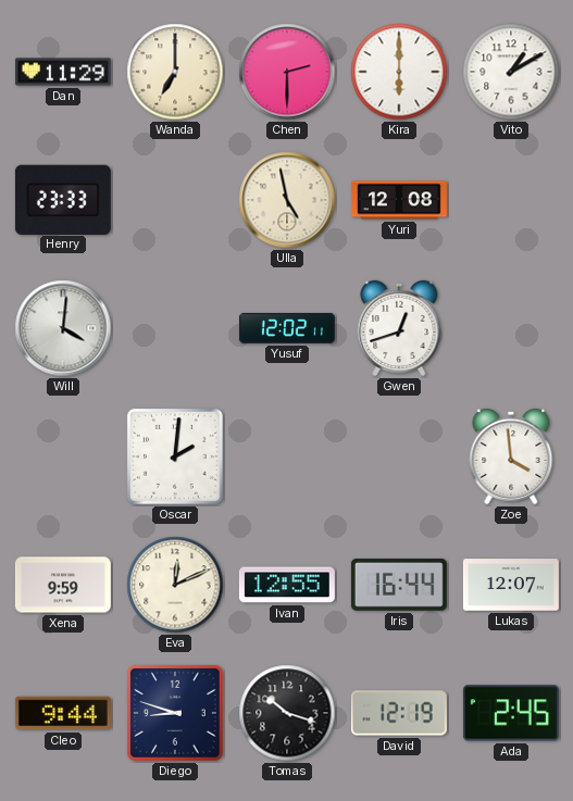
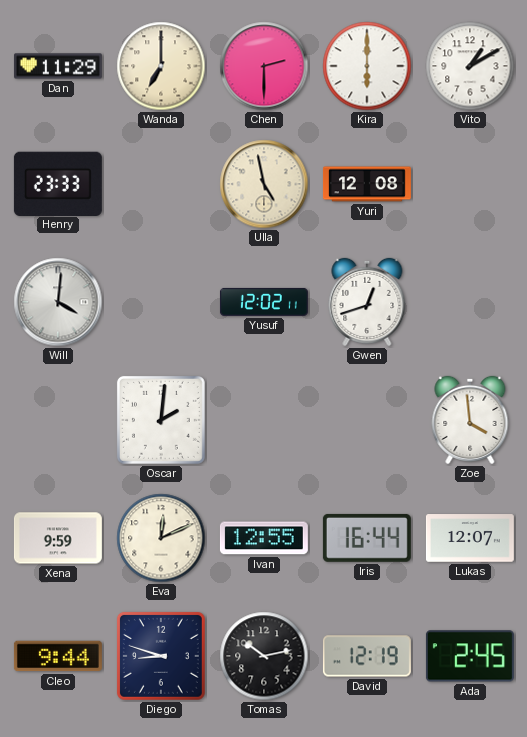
Tomas: 10:18 -> 10:13
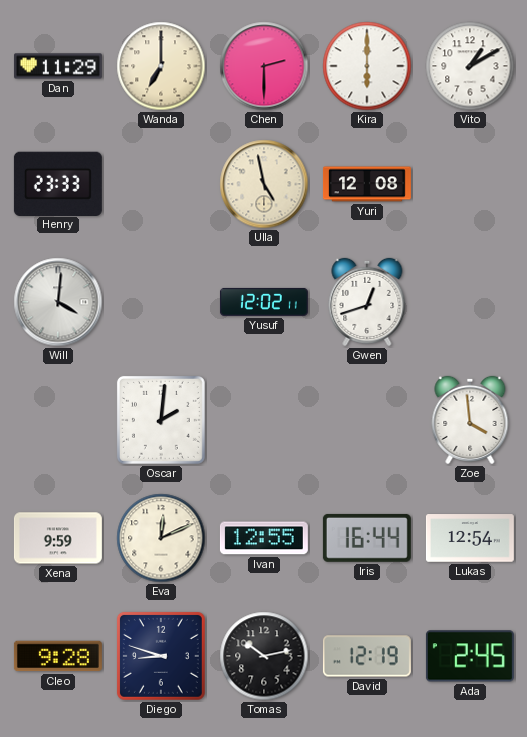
Lukas: 12:07 -> 12:54
Cleo: 9:44 -> 9:28
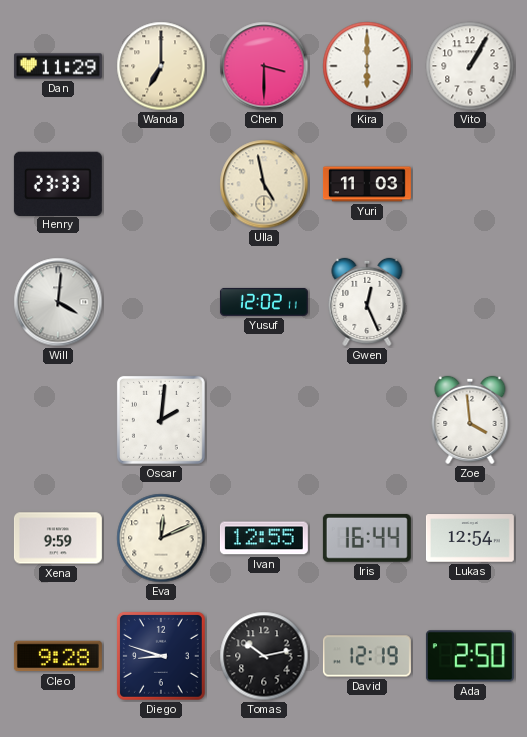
Chen: 2:30 -> 3:30
Vito: 1:10 -> 1:05
Yuri: 12:08 -> 11:03
Gwen: 12:42 -> 12:26
Ada: 2:45 -> 2:50
